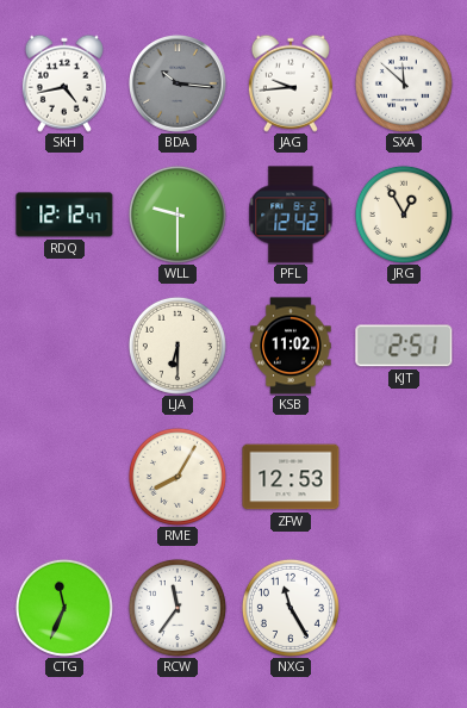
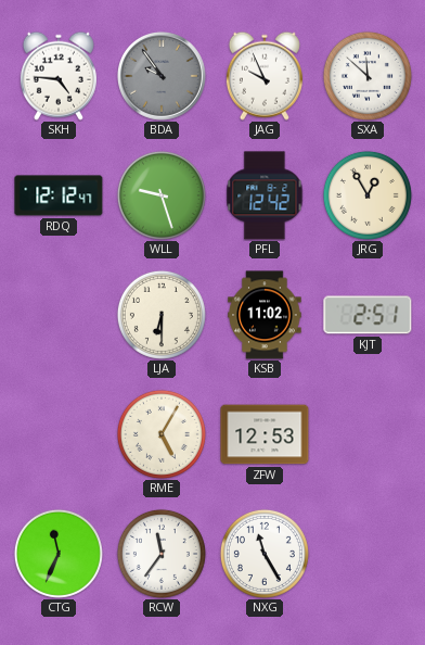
SKH: 4:43 -> 4:46
BDA: 10:16 -> 9:54
JAG: 9:44 -> 9:56
WLL: 9:30 -> 9:27
RME: 8:05 -> 5:05
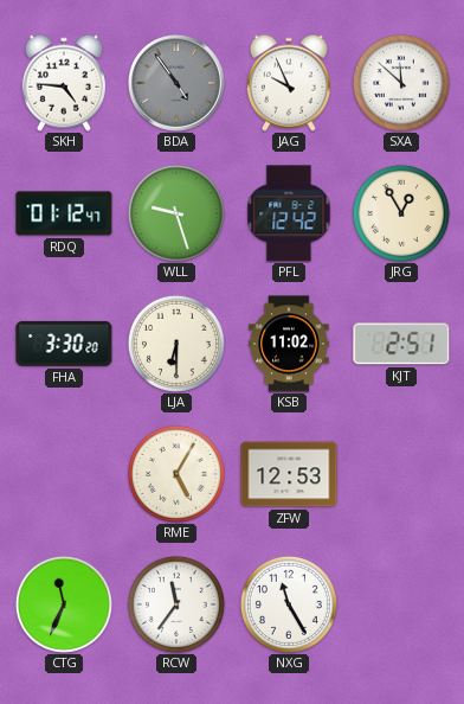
BDA: 9:54 -> 4:54
RDQ: 12:12 -> 01:12
FHA: none -> 3:30
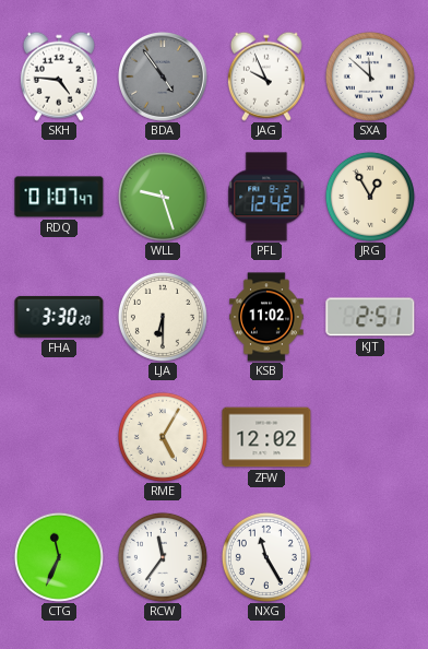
RDQ: 01:12 -> 01:07
ZFW: 12:53 -> 12:02
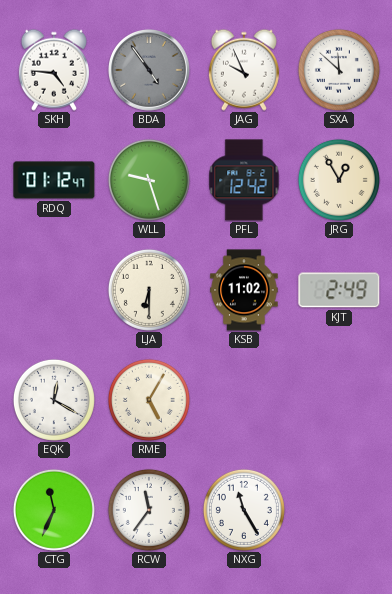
RDQ: 01:07 -> 01:12
FHA: 3:30 -> none
KJT: 2:51 -> 2:49
EQK: none -> 12:20
ZFW: 12:02 -> none
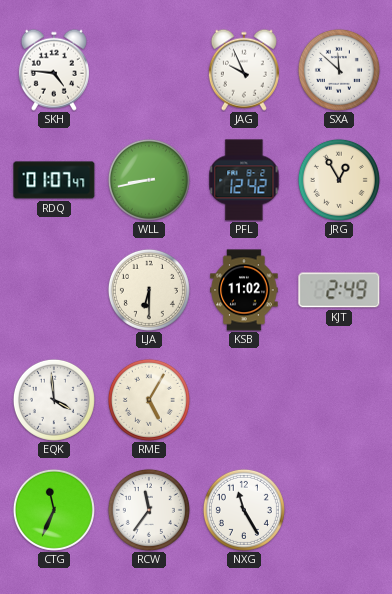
BDA: 4:54 -> none
RDQ: 01:12 -> 01:07
WLL: 9:27 -> 8:43
EQK: 12:20 -> 3:59
